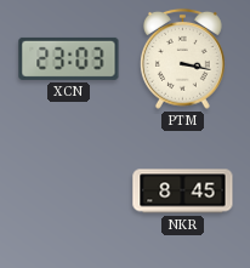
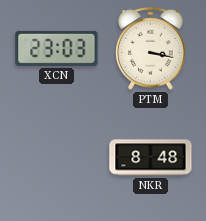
NKR: 8:45 -> 8:48
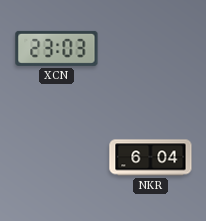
PTM: 3:17 -> none
NKR: 8:48 -> 6:04
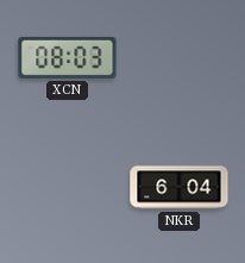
XCN: 23:03 -> 08:03
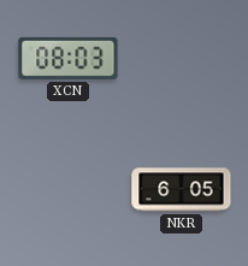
NKR: 6:04 -> 6:05
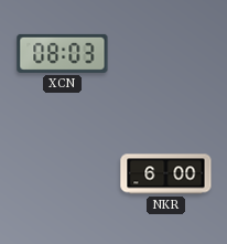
NKR: 6:05 -> 6:00
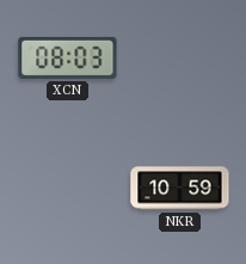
NKR: 6:00 -> 10:59
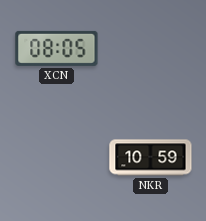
XCN: 08:03 -> 08:05
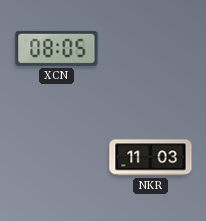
NKR: 10:59 -> 11:03
